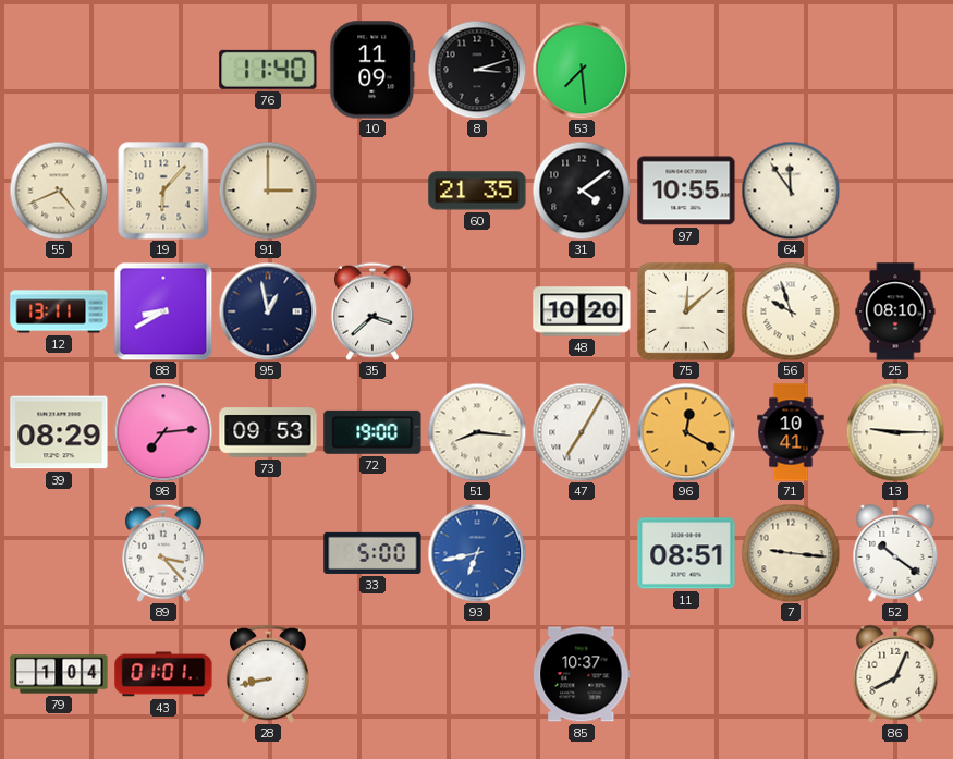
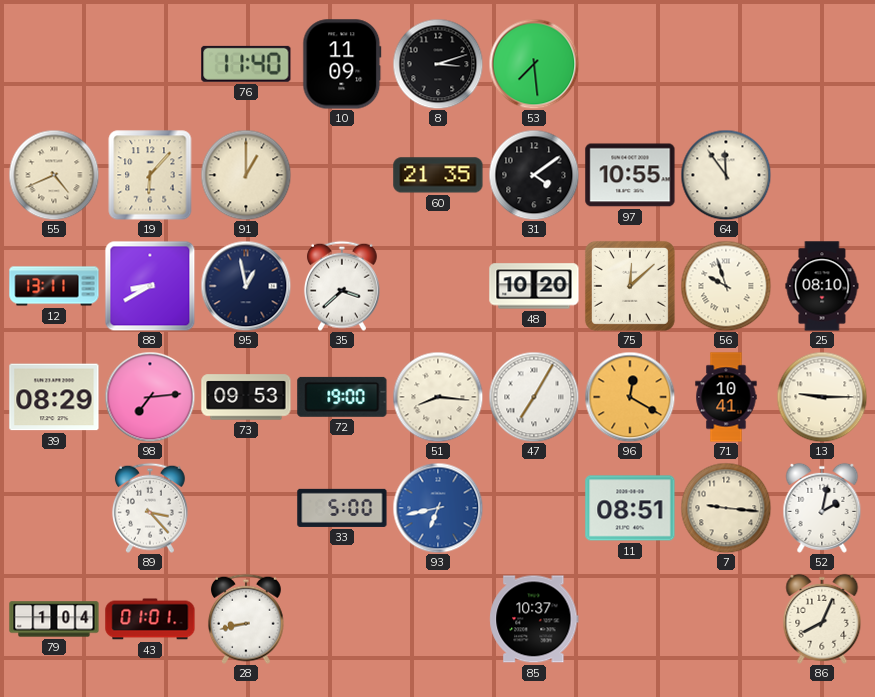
91: 3:00 -> 1:00
52: 10:21 -> 2:02
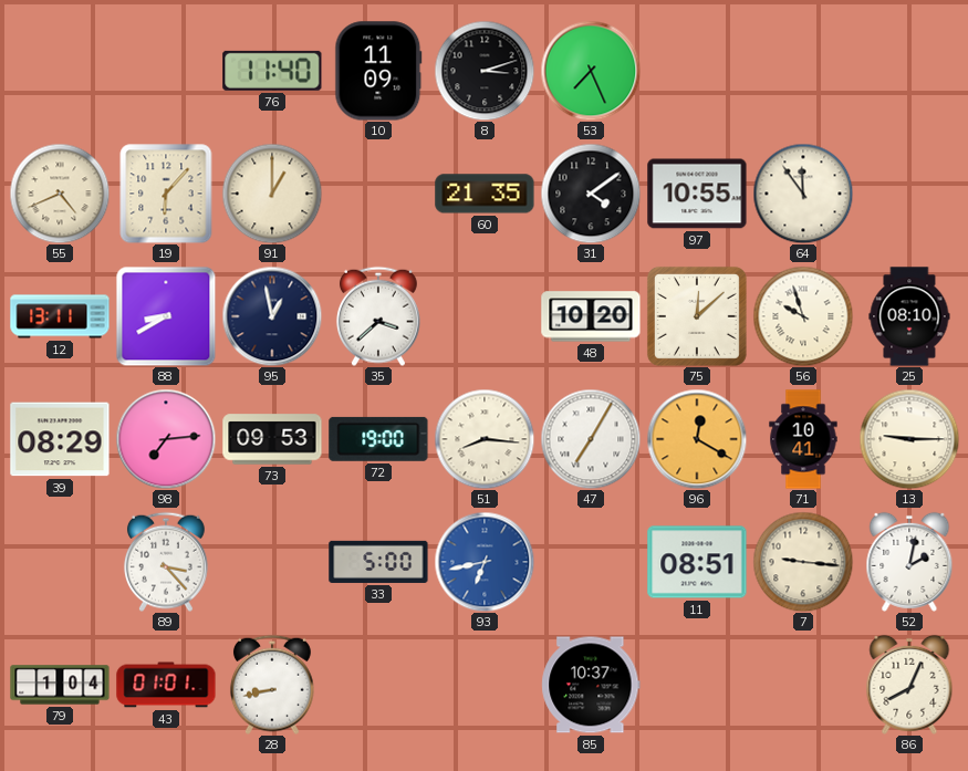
53: 7:29 -> 7:26
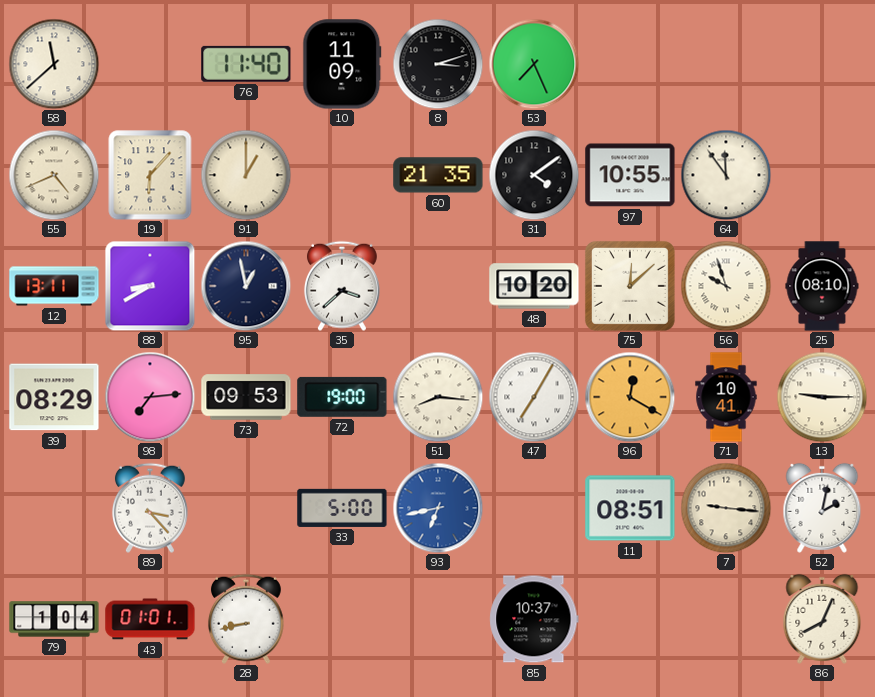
58: none -> 11:38
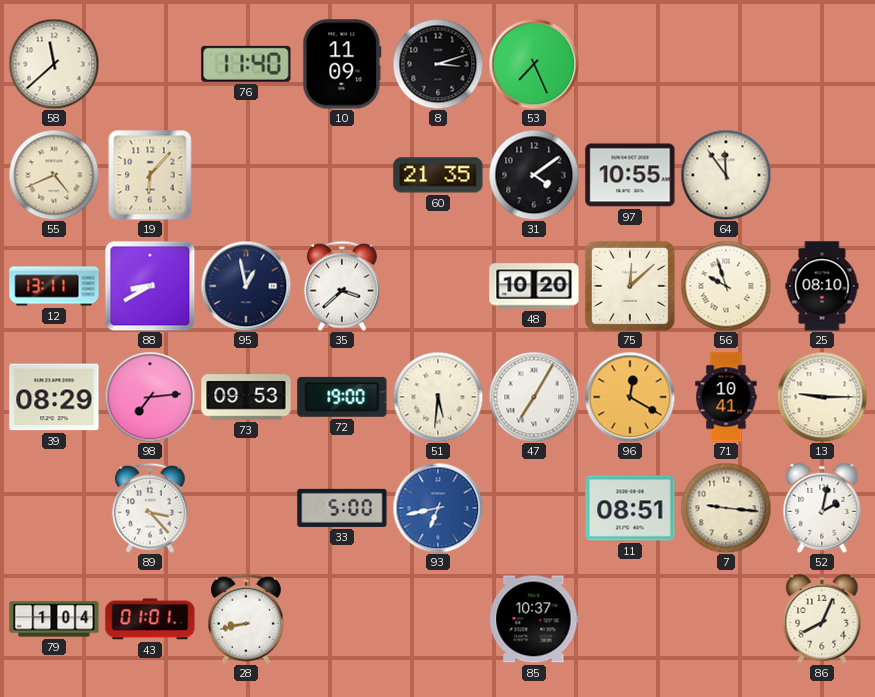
91: 1:00 -> none
51: 8:16 -> 5:31
